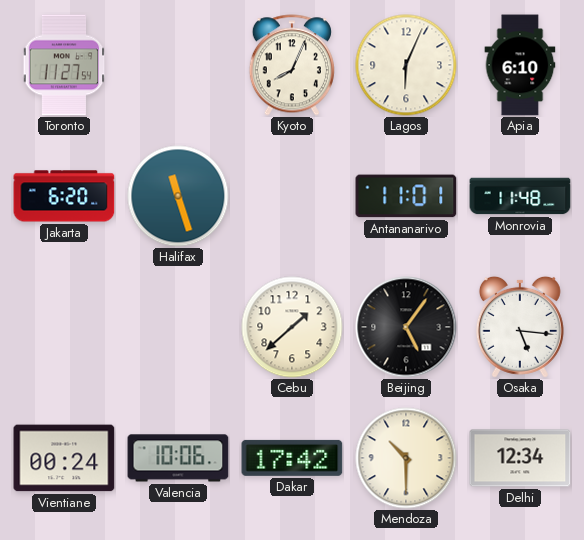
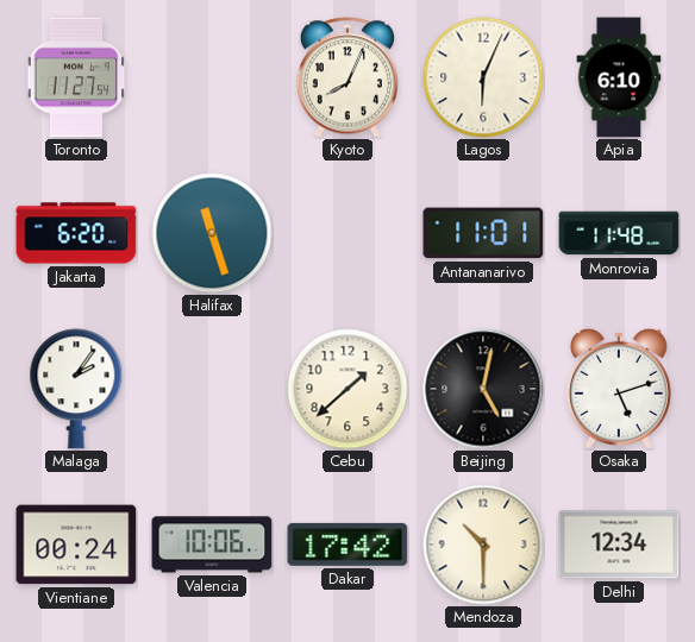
Malaga: none -> 2:06
Beijing: 5:06 -> 5:02
Osaka: 5:16 -> 5:12
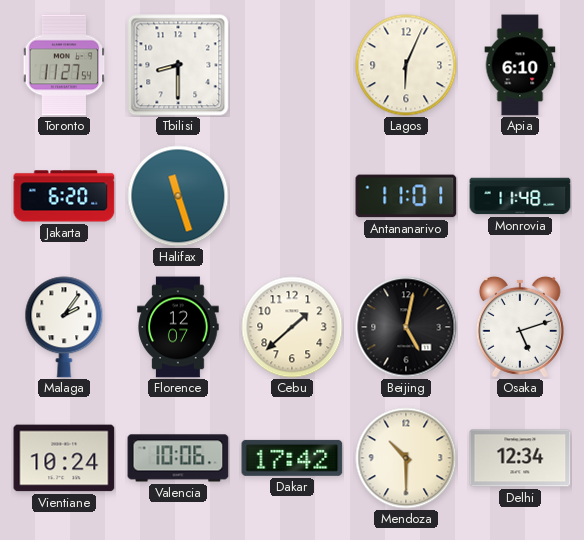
Tbilisi: none -> 8:30
Kyoto: 8:04 -> none
Florence: none -> 12:07
Vientiane: 00:24 -> 10:24
